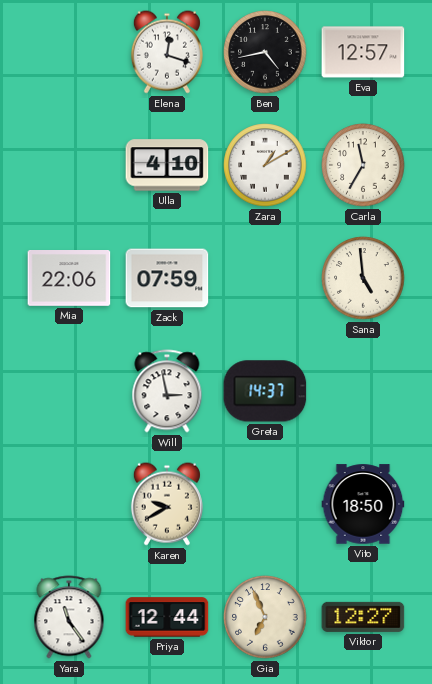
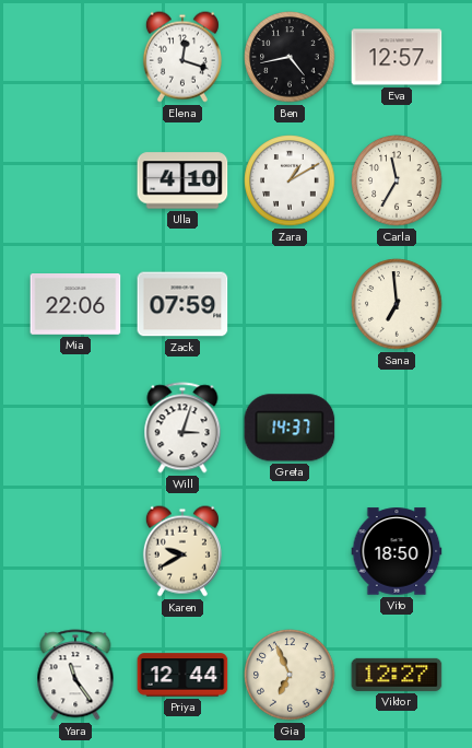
Sana: 4:59 -> 6:59
Will: 2:58 -> 3:03
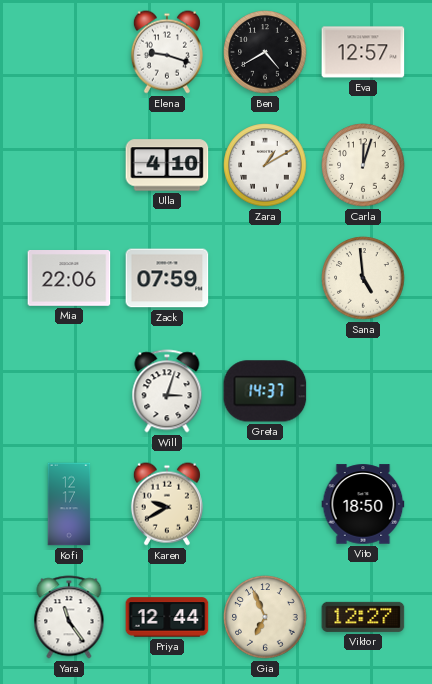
Elena: 12:18 -> 9:18
Ben: 4:43 -> 4:40
Carla: 11:35 -> 12:03
Sana: 6:59 -> 4:59
Kofi: none -> 12:17
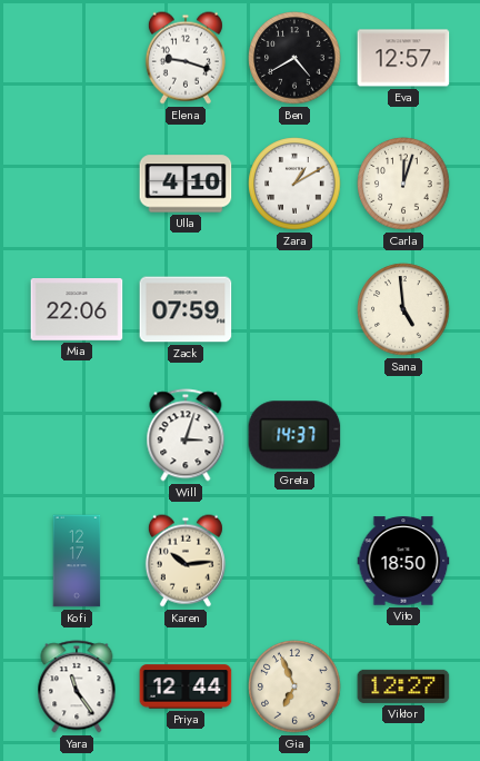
Karen: 9:40 -> 10:14
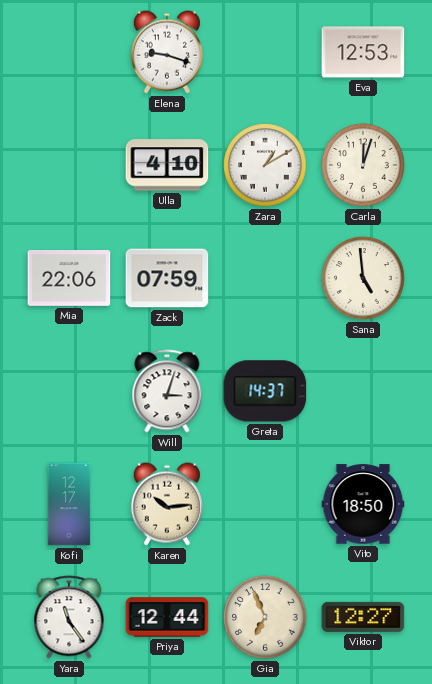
Ben: 4:40 -> none
Eva: 12:57 -> 12:53
